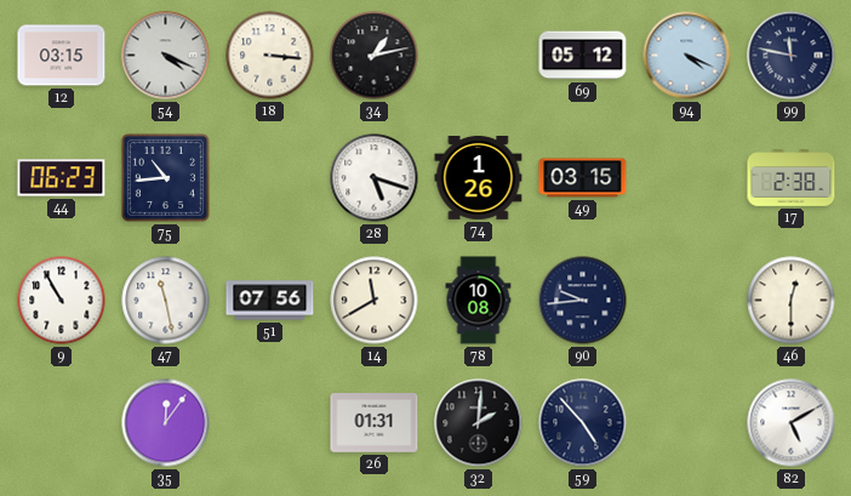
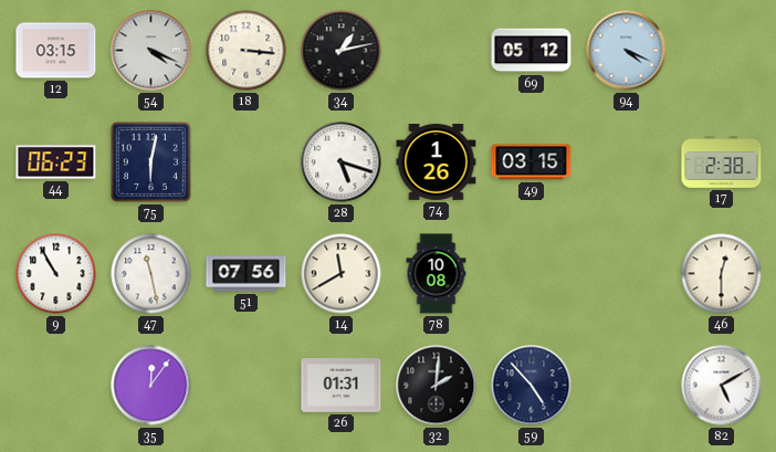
99: 11:47 -> none
75: 10:44 -> 6:02
90: 9:44 -> none
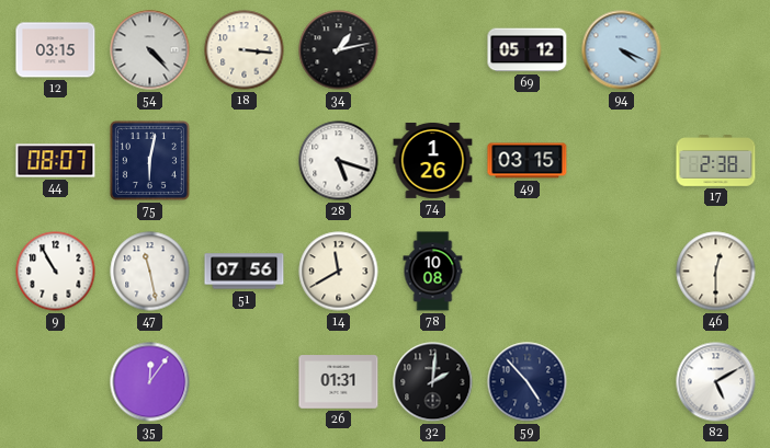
54: 4:19 -> 4:23
44: 06:23 -> 08:07
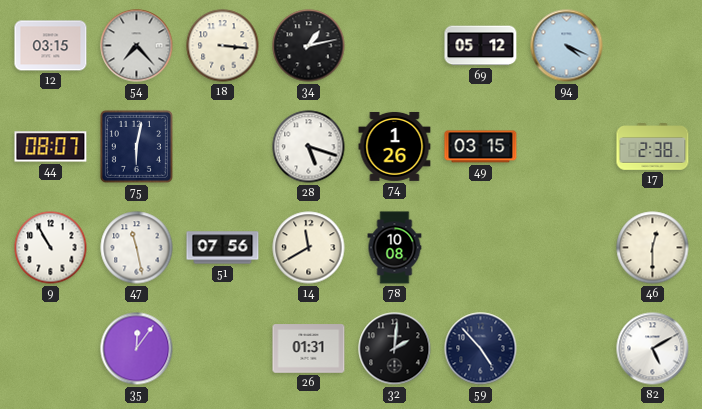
54: 4:23 -> 7:23
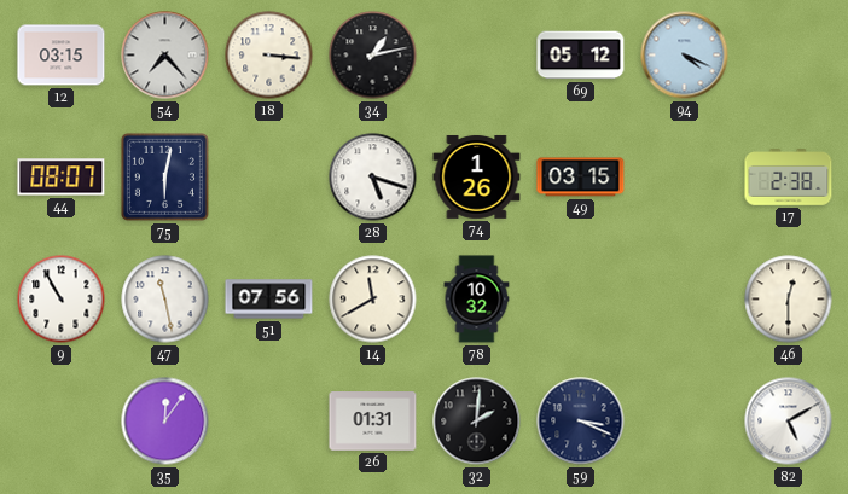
78: 10:08 -> 10:32
59: 4:53 -> 3:19
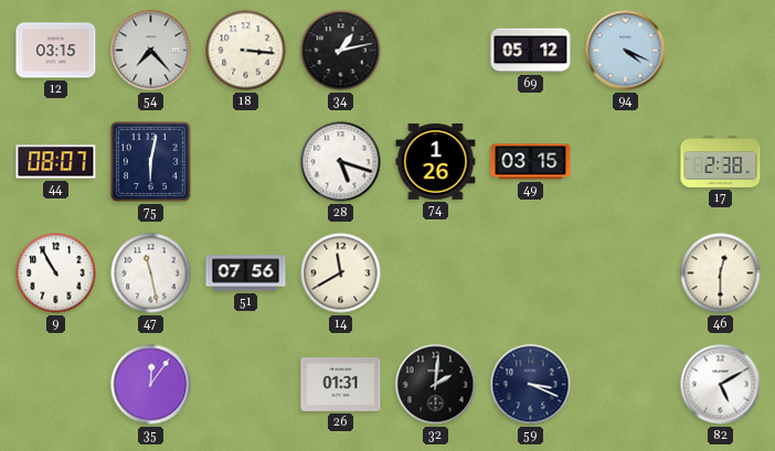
78: 10:32 -> none
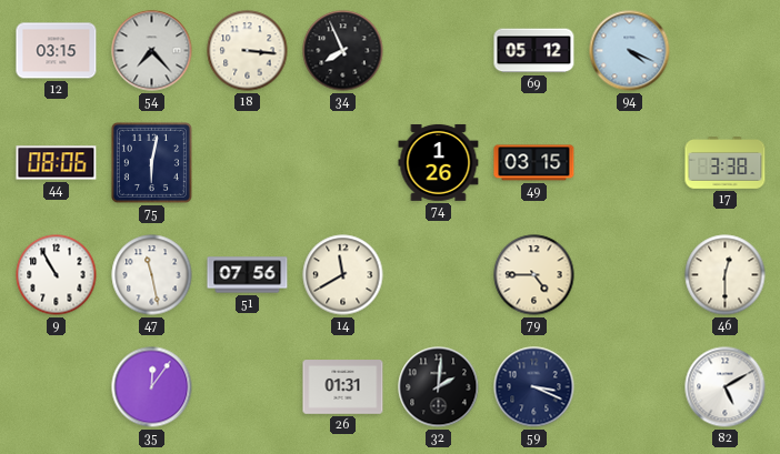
34: 1:13 -> 7:56
44: 08:07 -> 08:06
28: 5:18 -> none
17: 2:38 -> 3:38
79: none -> 4:45
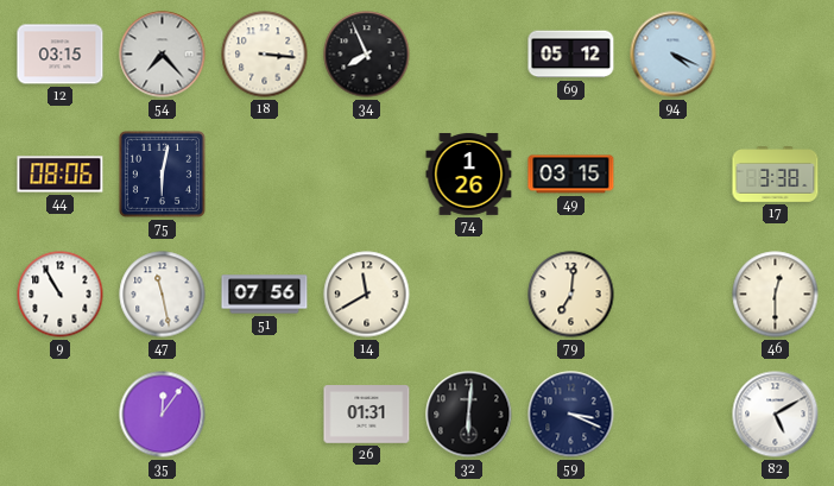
79: 4:45 -> 7:01
32: 2:01 -> 6:01
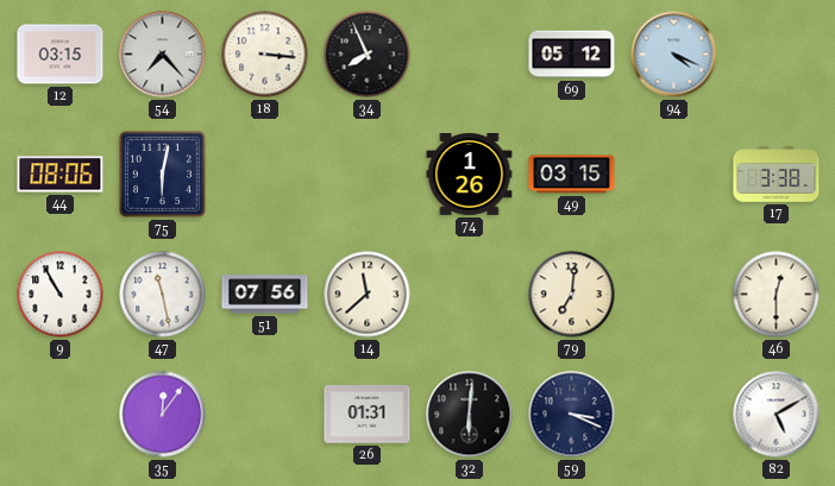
14: 11:40 -> 11:38
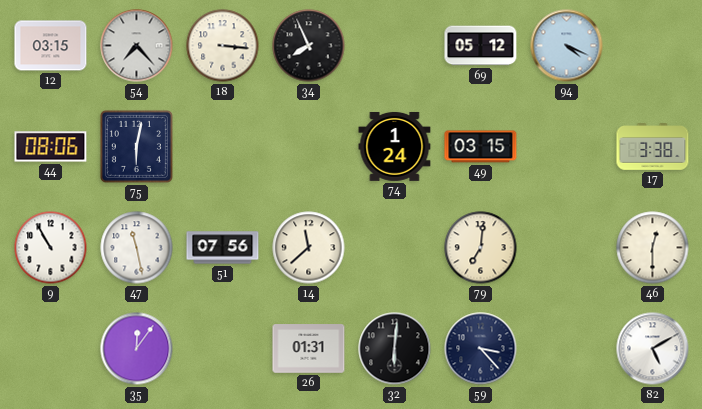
74: 1:26 -> 1:24
59: 3:19 -> 3:23
